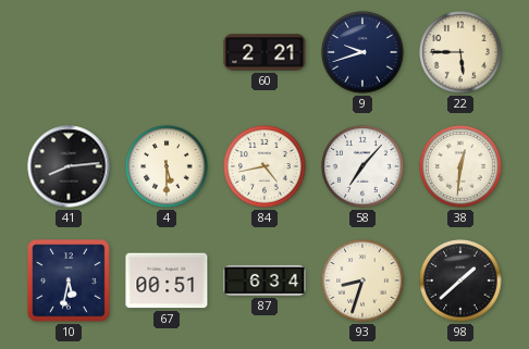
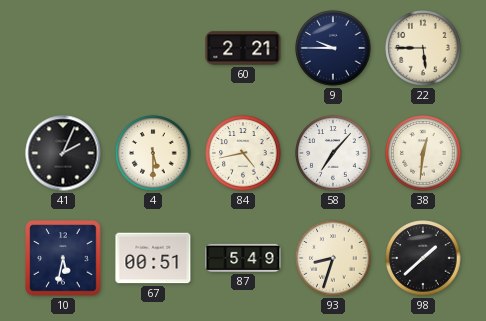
9: 9:42 -> 9:45
41: 8:14 -> 2:04
87: 6:34 -> 5:49
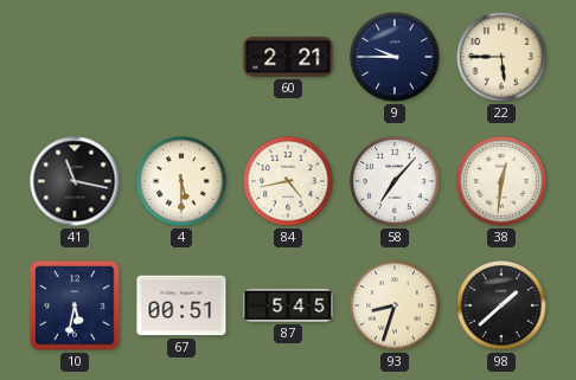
41: 2:04 -> 11:17
87: 5:49 -> 5:45
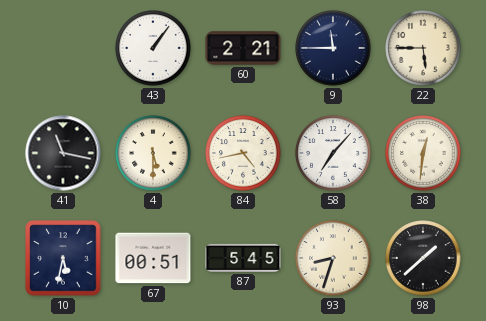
43: none -> 1:06
9: 9:45 -> 11:45
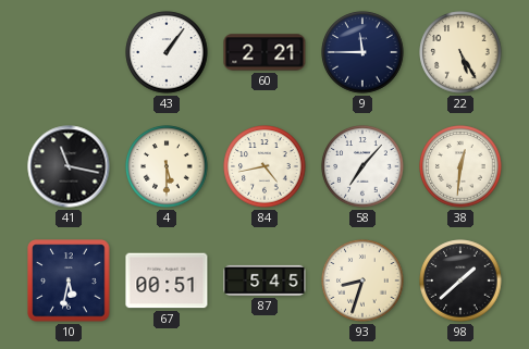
22: 5:45 -> 5:25
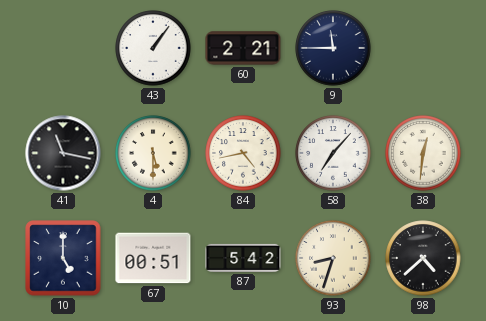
22: 5:25 -> none
10: 5:32 -> 5:00
87: 5:45 -> 5:42
98: 1:38 -> 4:38
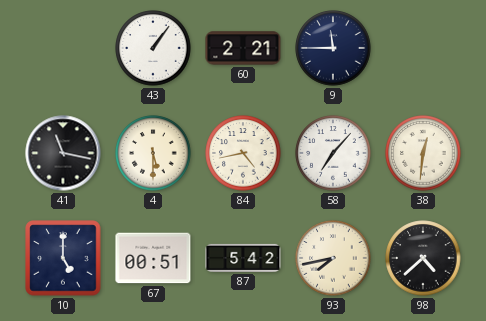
93: 8:33 -> 7:43
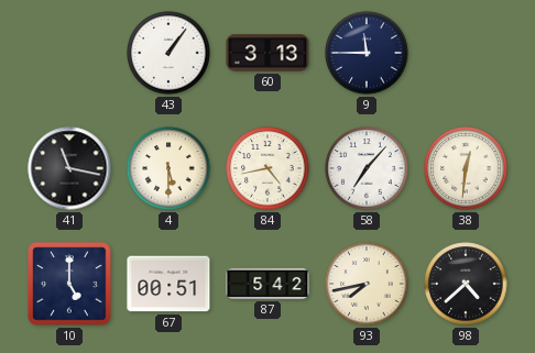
60: 2:21 -> 3:13
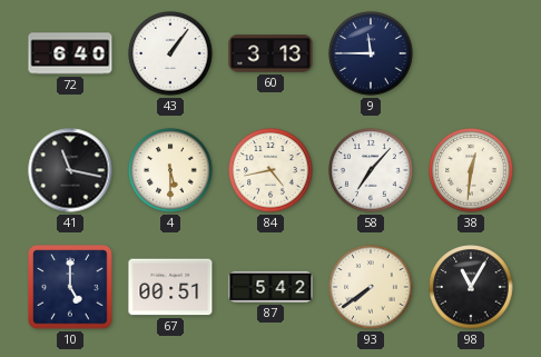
72: none -> 6:40
93: 7:43 -> 7:39
98: 4:38 -> 11:05
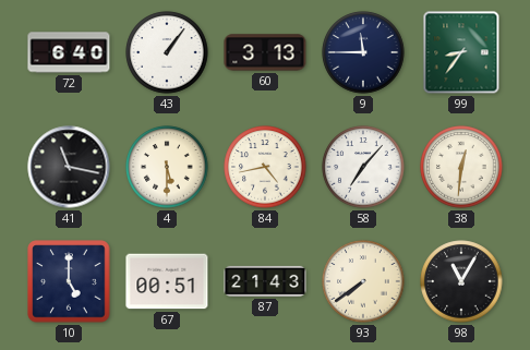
99: none -> 8:36
87: 5:42 -> 21:43
